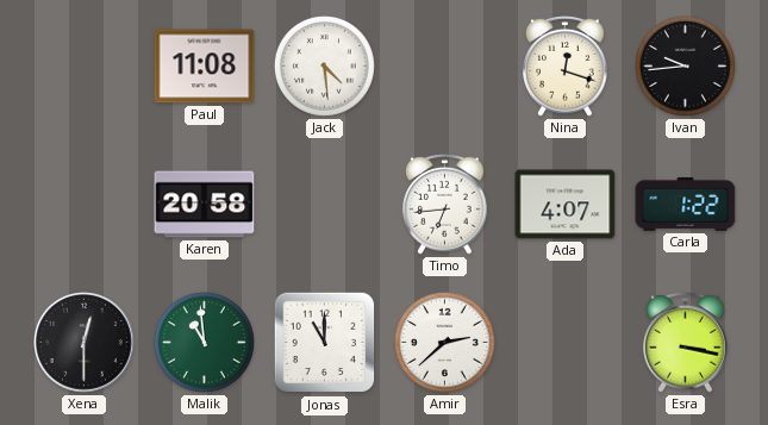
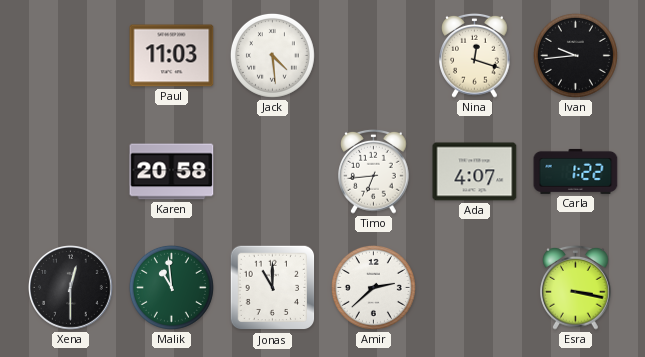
Paul: 11:08 -> 11:03
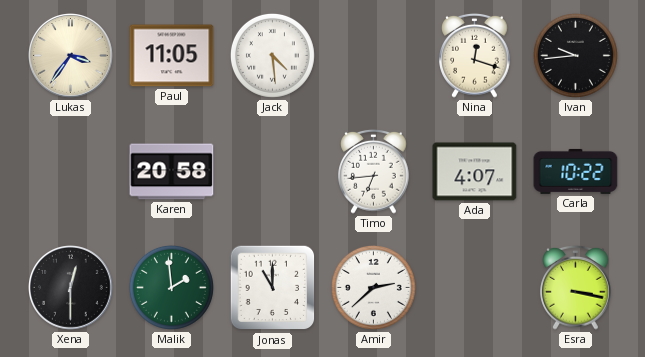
Lukas: none -> 3:36
Paul: 11:03 -> 11:05
Carla: 1:22 -> 10:22
Malik: 10:59 -> 1:59
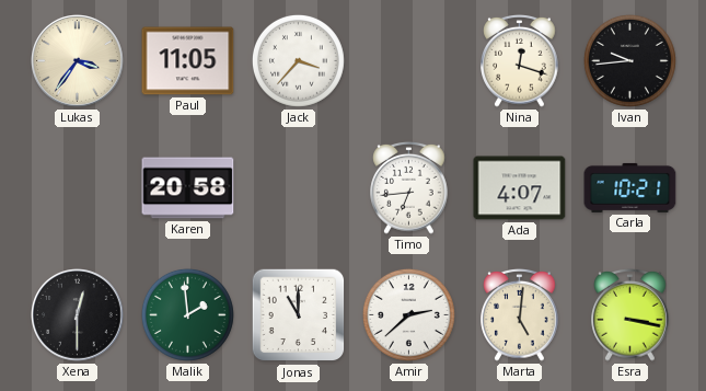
Jack: 4:29 -> 3:37
Carla: 10:22 -> 10:21
Marta: none -> 5:01
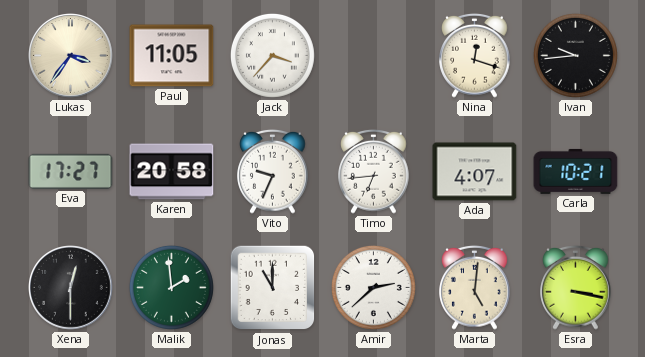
Eva: none -> 17:27
Vito: none -> 9:34
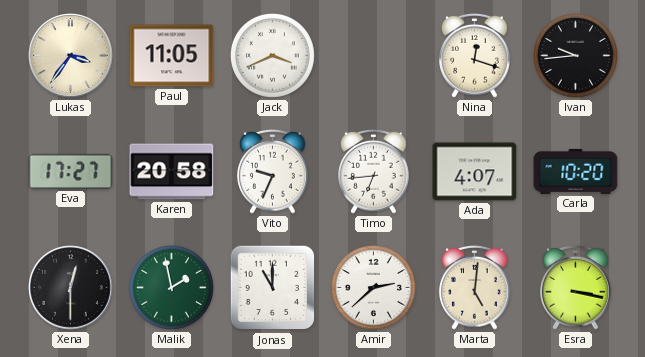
Jack: 3:37 -> 3:41
Carla: 10:21 -> 10:20
Malik: 1:59 -> 1:58
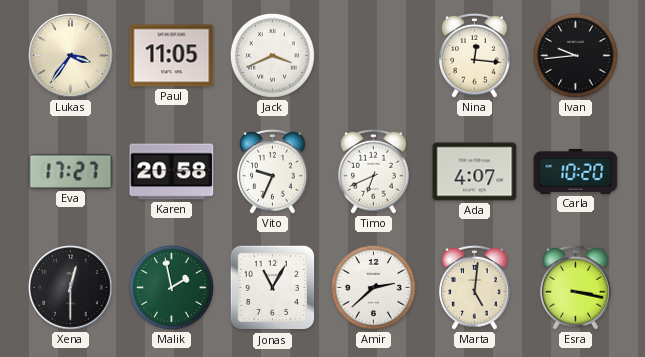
Nina: 12:18 -> 12:16
Timo: 6:44 -> 6:41
Jonas: 11:00 -> 11:05
